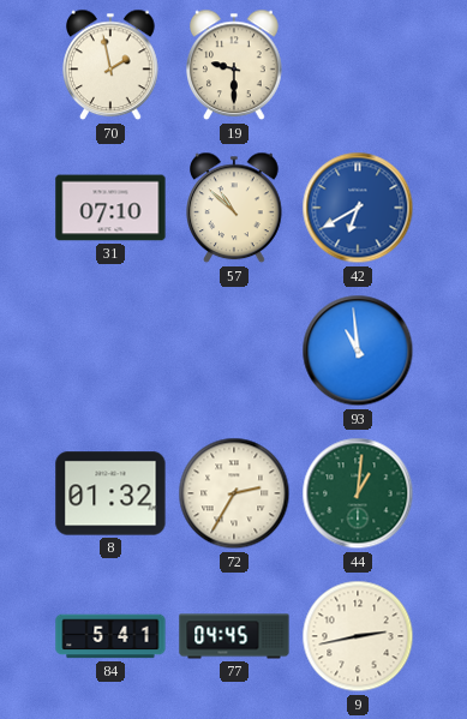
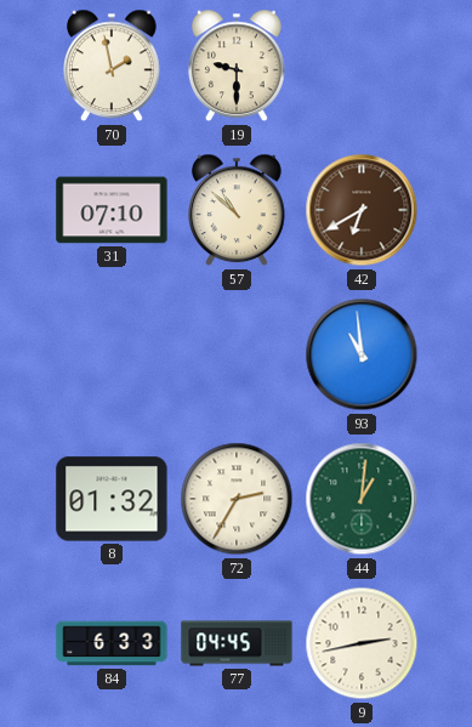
42 dial: blue -> brown
84: 5:41 -> 6:33
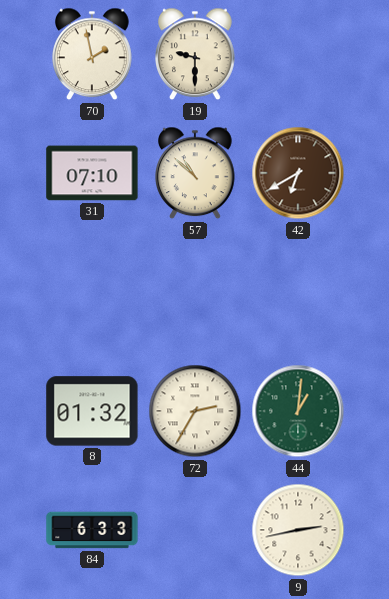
93: 10:59 -> none
77: 04:45 -> none
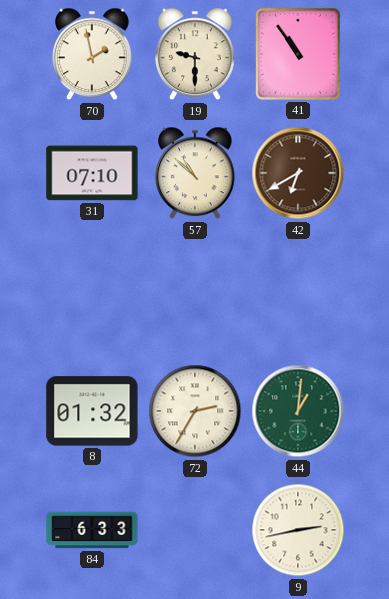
41: none -> 10:54
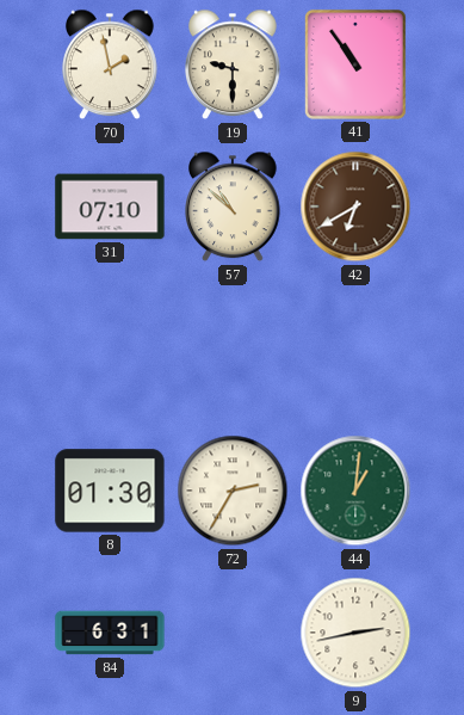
8: 01:32 -> 01:30
84: 6:33 -> 6:31
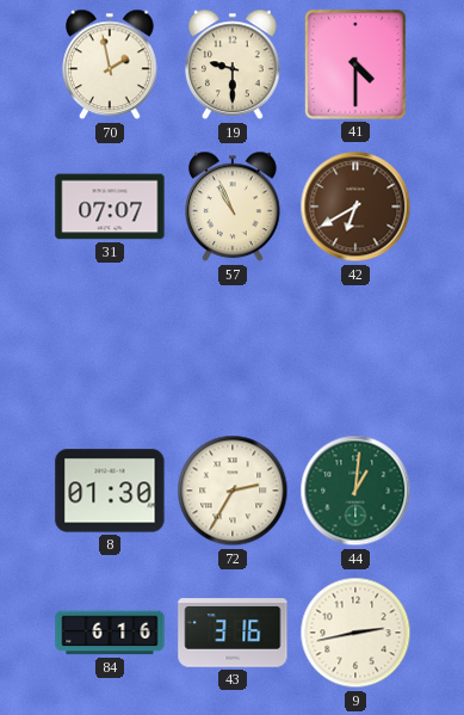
41: 10:54 -> 4:30
31: 07:10 -> 07:07
57: 10:52 -> 10:56
84: 6:31 -> 6:16
43: none -> 3:16
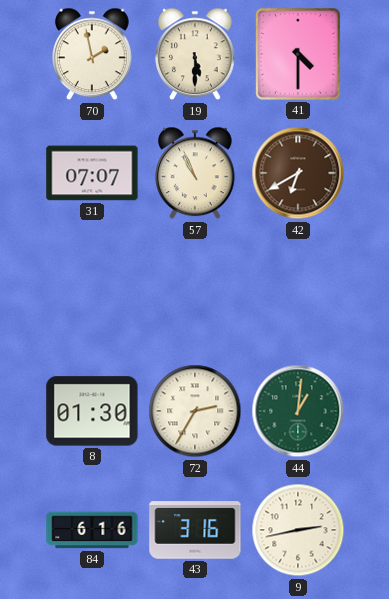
19: 9:30 -> 5:30
